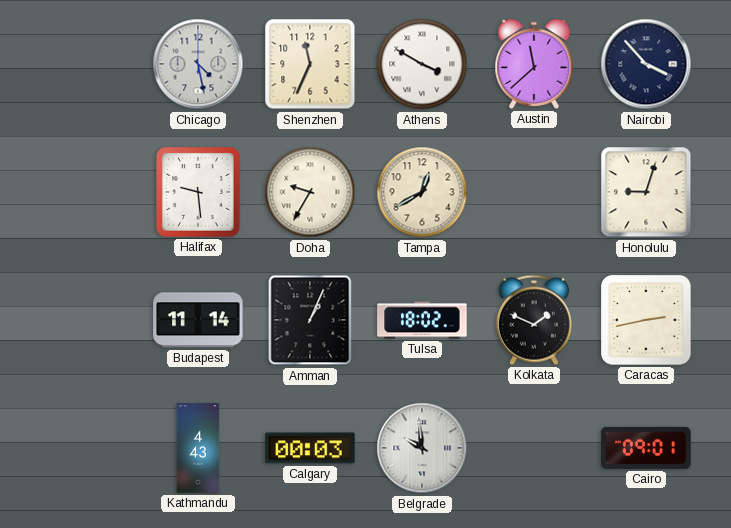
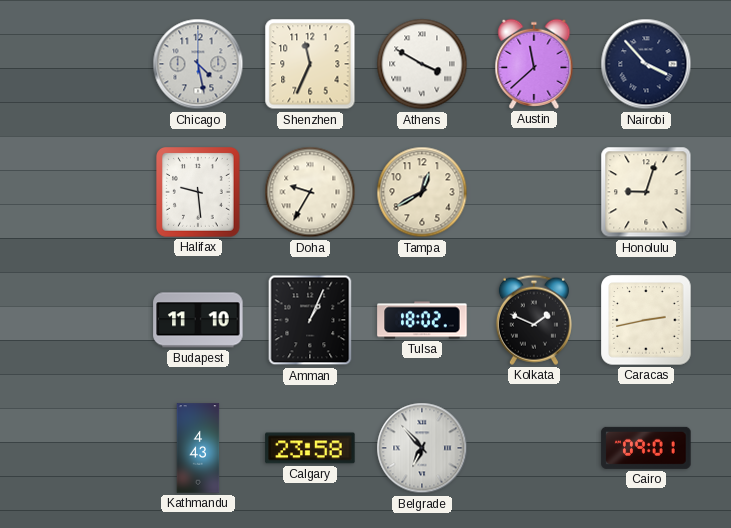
Budapest: 11:14 -> 11:10
Calgary: 00:03 -> 23:58
Belgrade: 9:59 -> 6:53
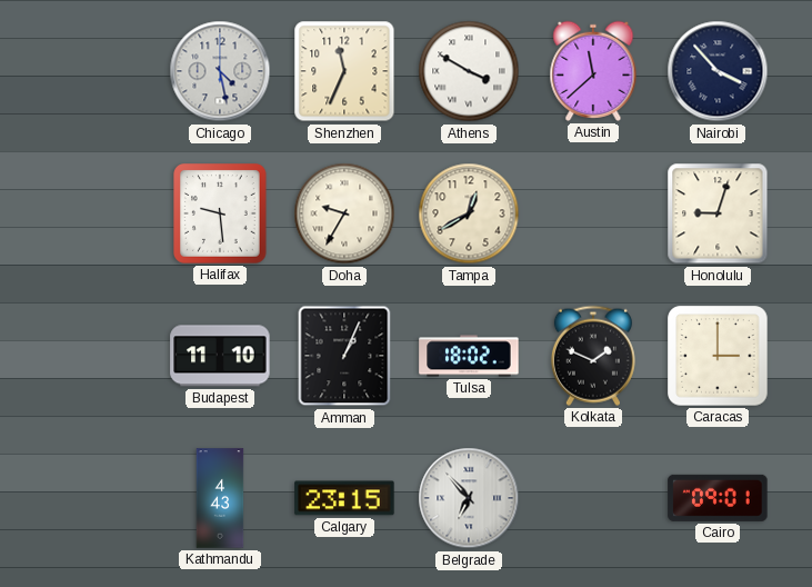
Caracas: 2:43 -> 3:00
Calgary: 23:58 -> 23:15
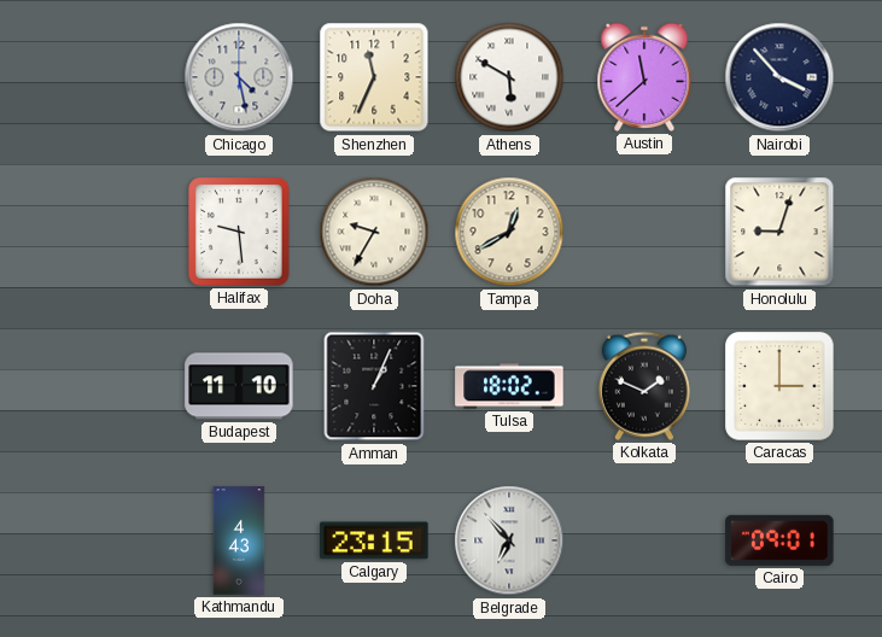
Athens: 3:50 -> 5:50
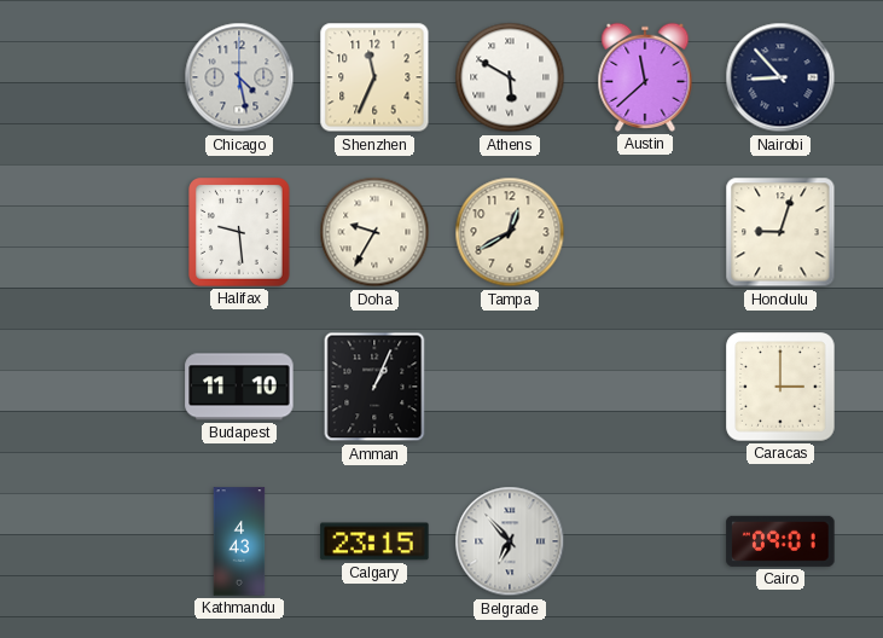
Nairobi: 3:53 -> 8:53
Tulsa: 18:02 -> none
Kolkata: 1:49 -> none
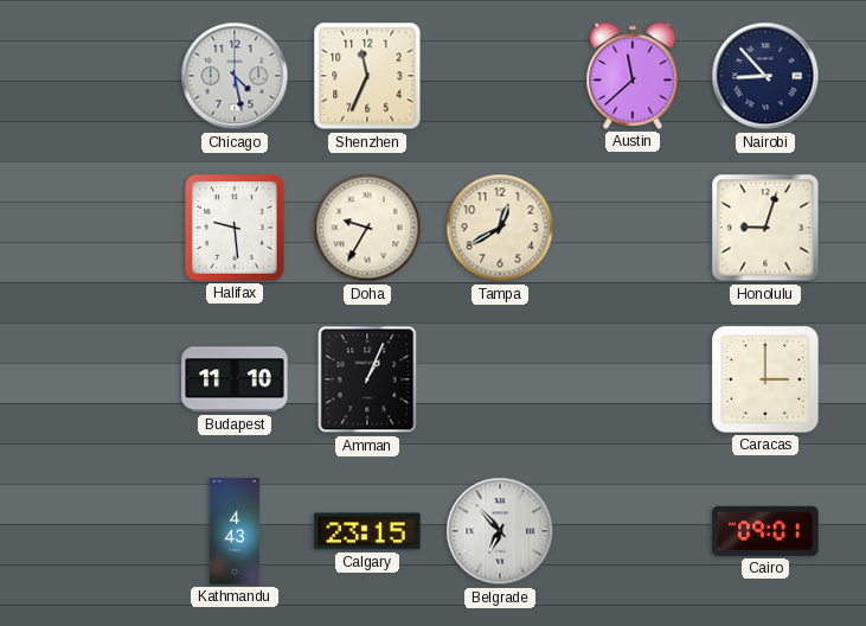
Athens: 5:50 -> none
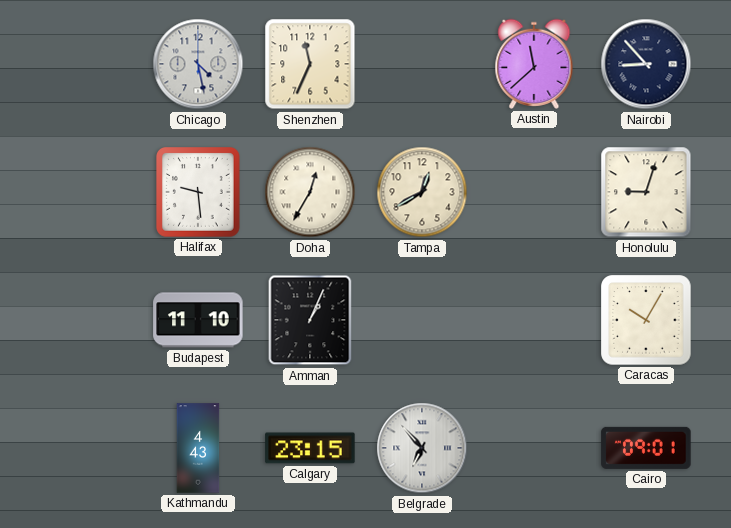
Doha: 9:35 -> 12:35
Caracas: 3:00 -> 10:05
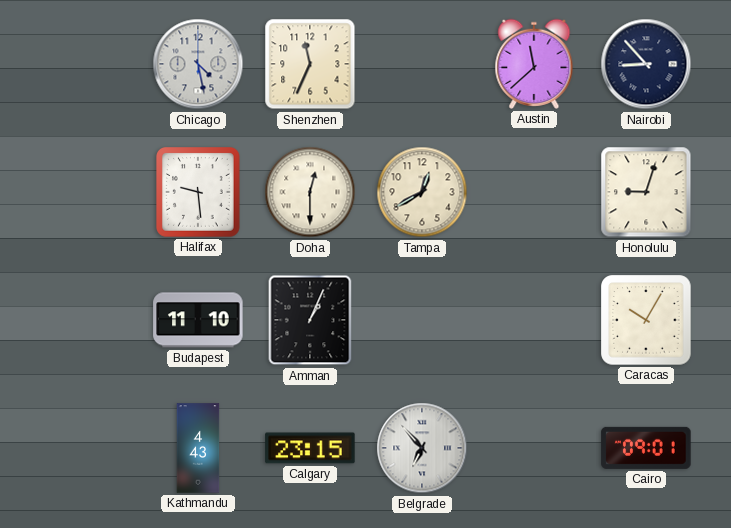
Doha: 12:35 -> 12:30
